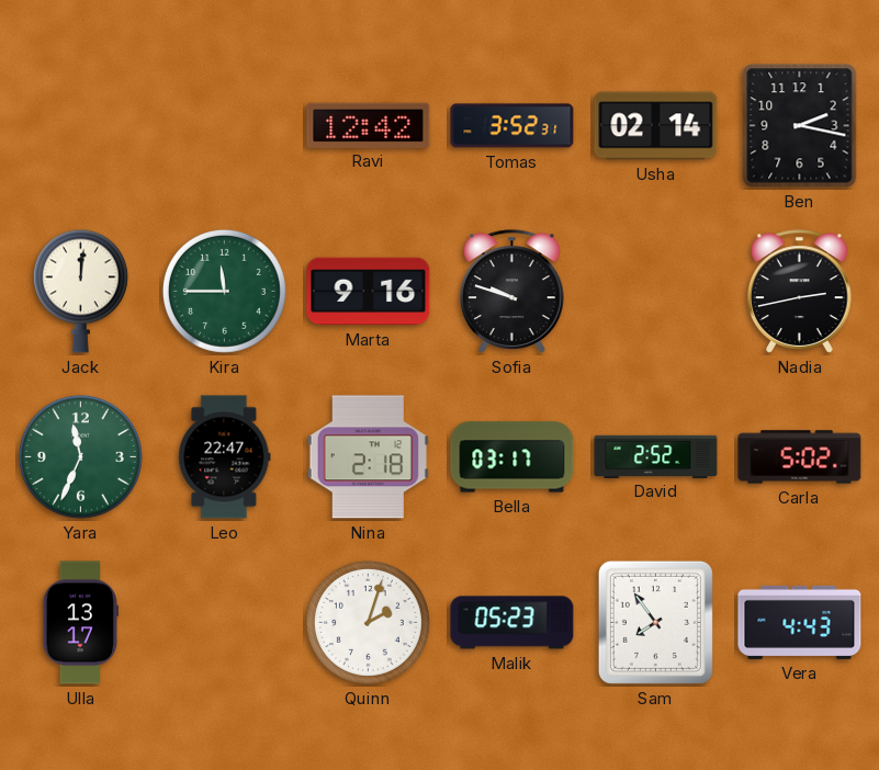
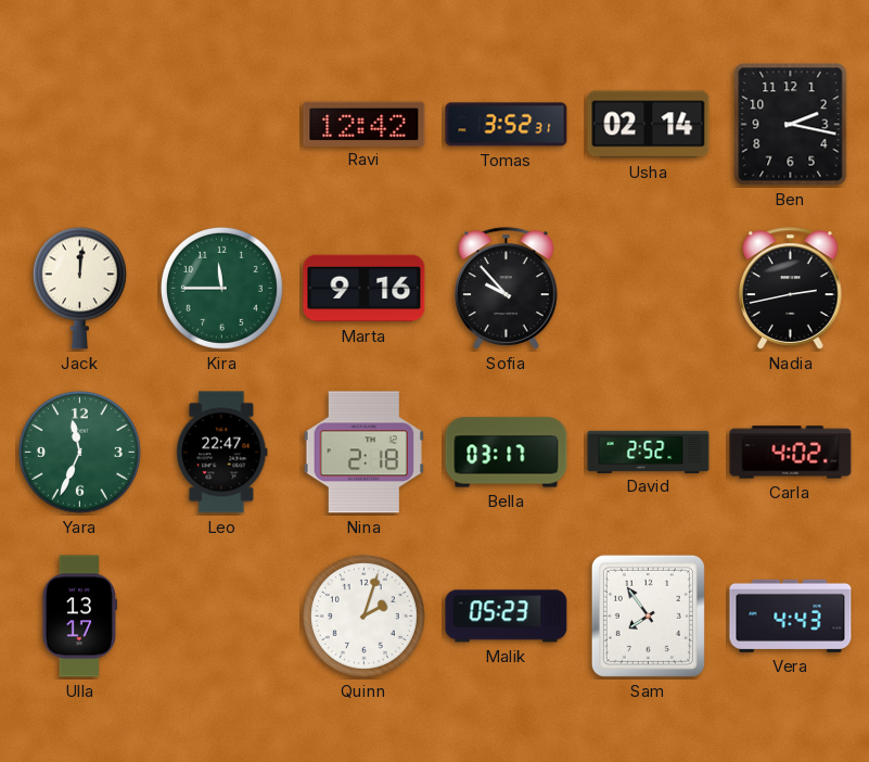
Sofia: 9:48 -> 9:53
Carla: 5:02 -> 4:02
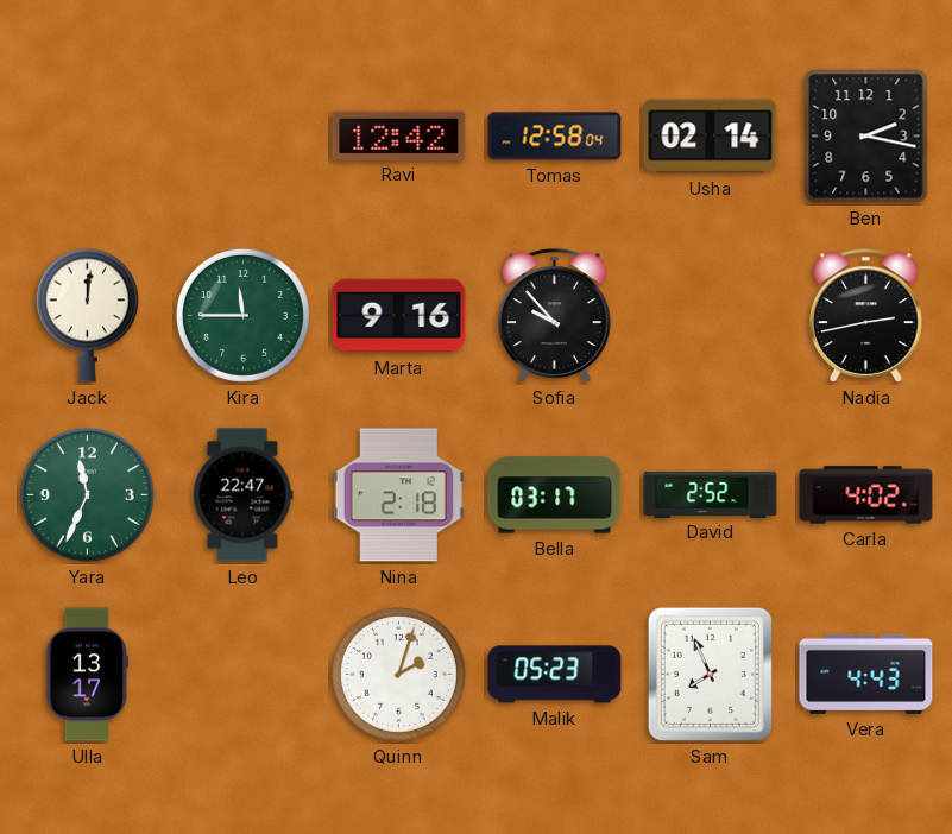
Tomas: 3:52 -> 12:58
Sam: 7:54 -> 7:56
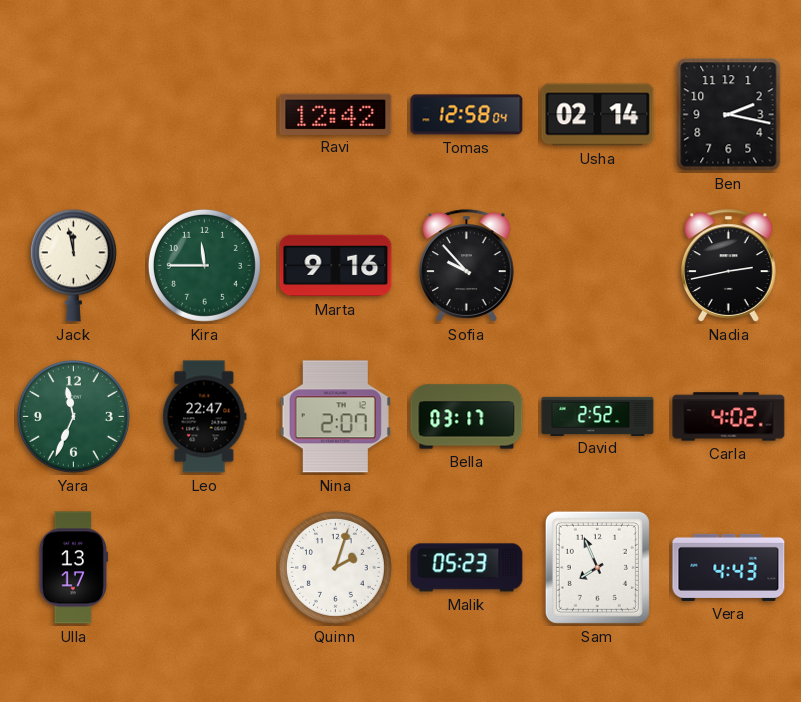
Jack: 12:01 -> 11:58
Nina: 2:18 -> 2:07
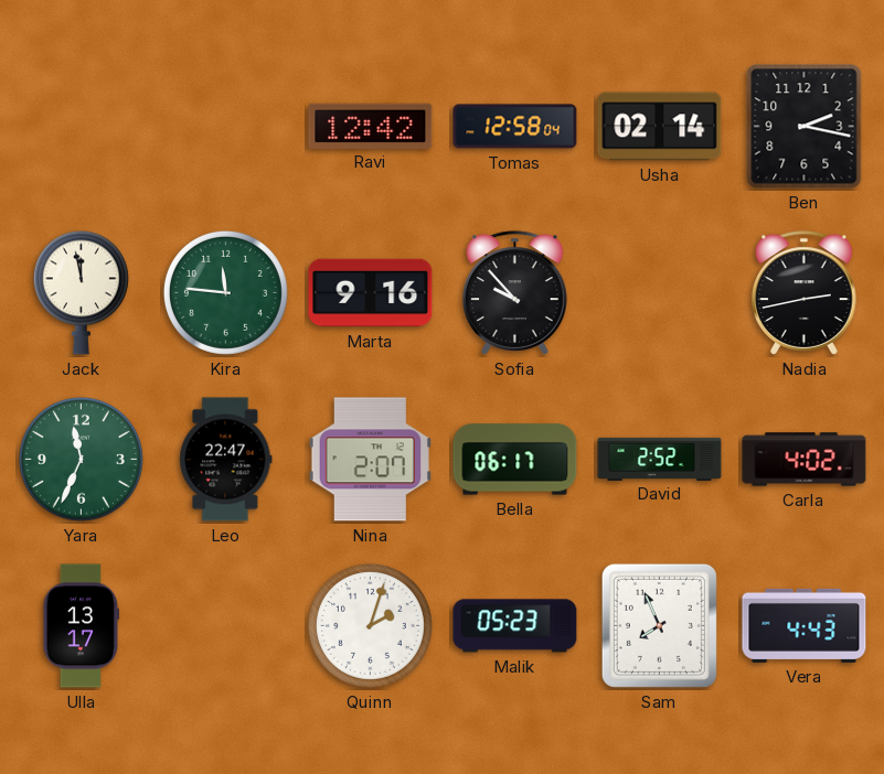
Kira: 11:45 -> 11:46
Bella: 03:17 -> 06:17
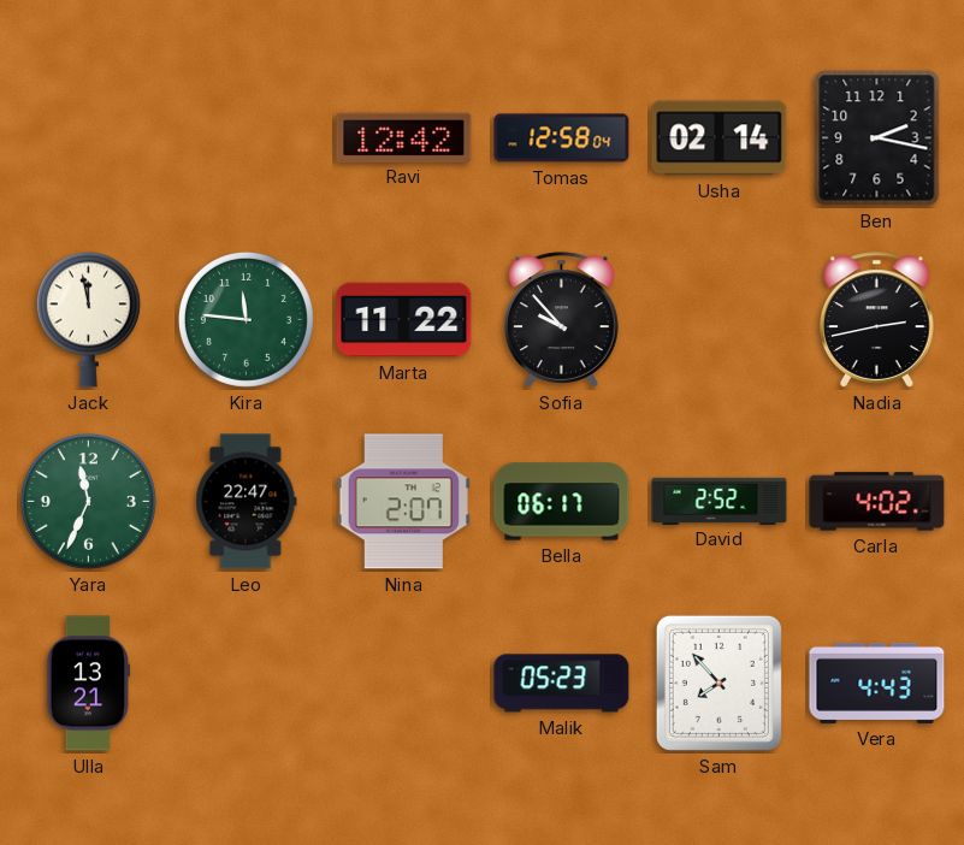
Marta: 9:16 -> 11:22
Ulla: 13:17 -> 13:21
Quinn: 2:03 -> none
Sam: 7:56 -> 7:53
